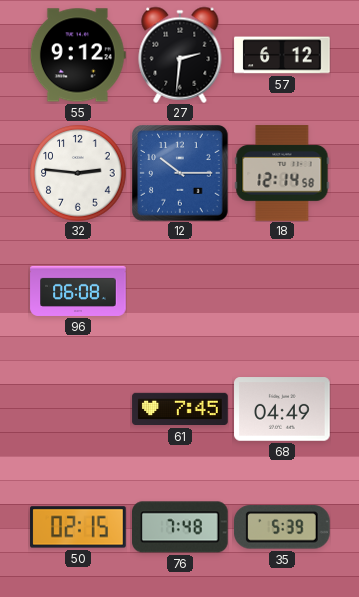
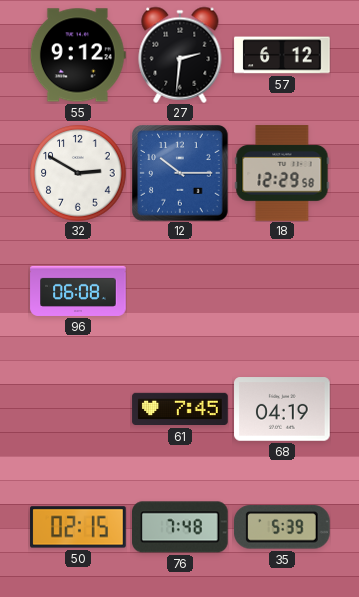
32: 2:46 -> 2:50
18: 12:14 -> 12:29
68: 04:49 -> 04:19
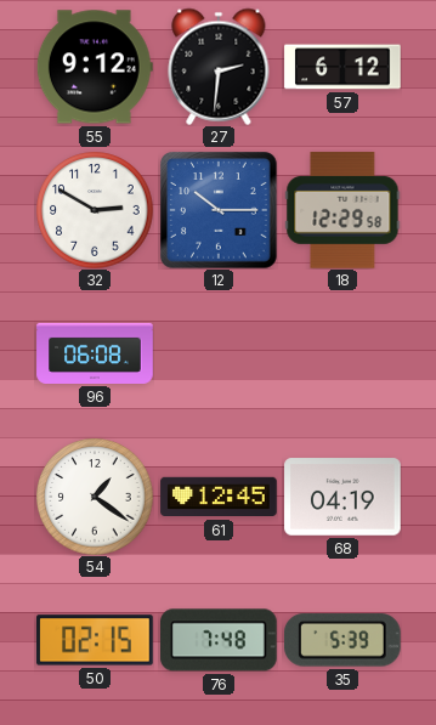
54: none -> 1:21
61: 7:45 -> 12:45
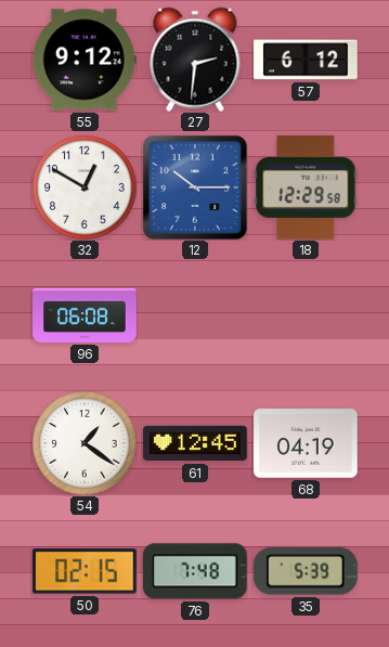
32: 2:50 -> 12:50
